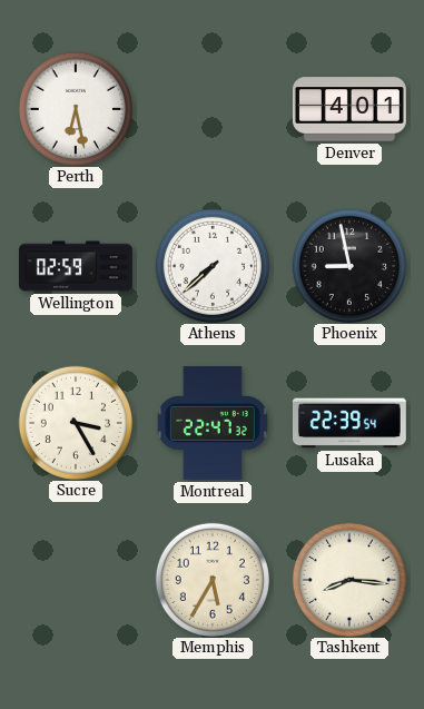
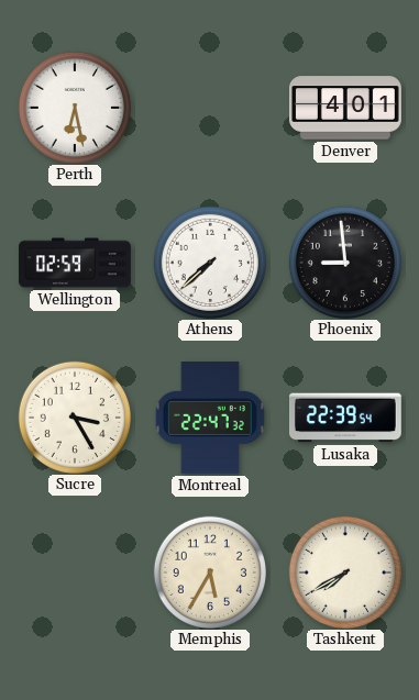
Phoenix: 8:58 -> 8:59
Tashkent: 8:16 -> 7:40
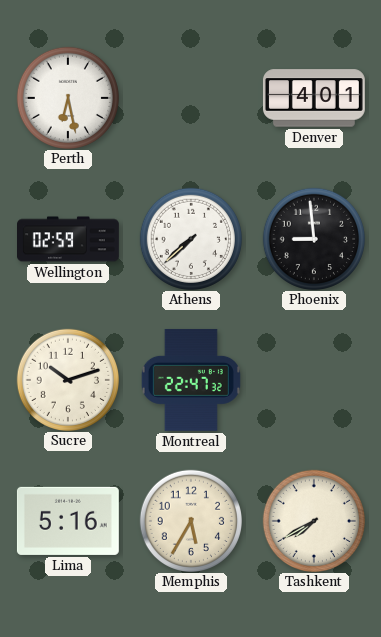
Sucre: 3:25 -> 10:12
Lusaka: 22:39 -> none
Lima: none -> 5:16
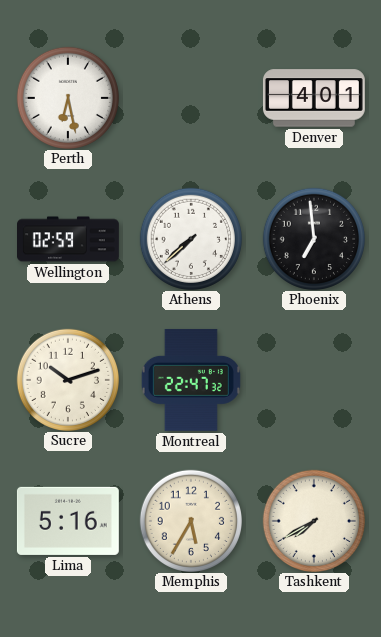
Phoenix: 8:59 -> 6:59
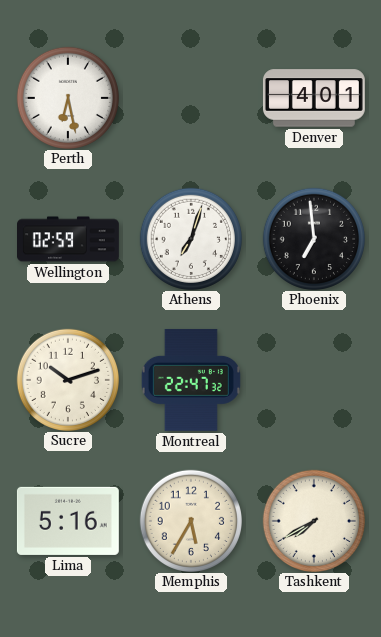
Athens: 7:38 -> 7:03
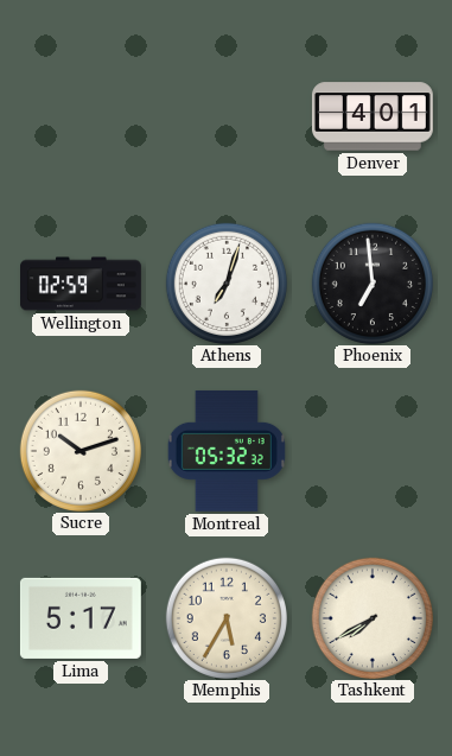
Perth: 6:28 -> none
Montreal: 22:47 -> 05:32
Lima: 5:16 -> 5:17
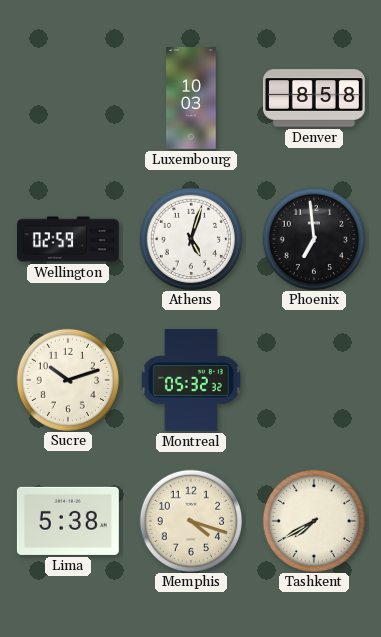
Luxembourg: none -> 10:03
Denver: 4:01 -> 8:58
Athens: 7:03 -> 5:03
Lima: 5:17 -> 5:38
Memphis: 5:35 -> 4:18
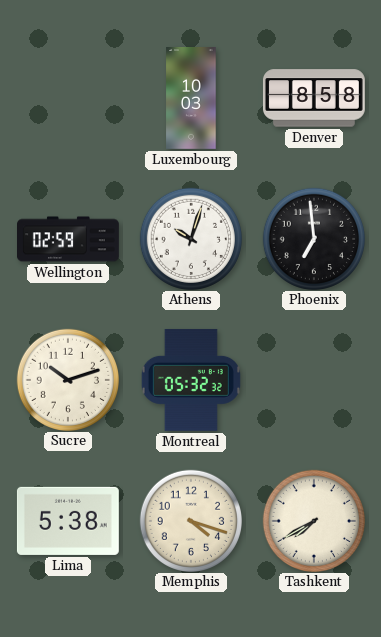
Athens: 5:03 -> 10:03
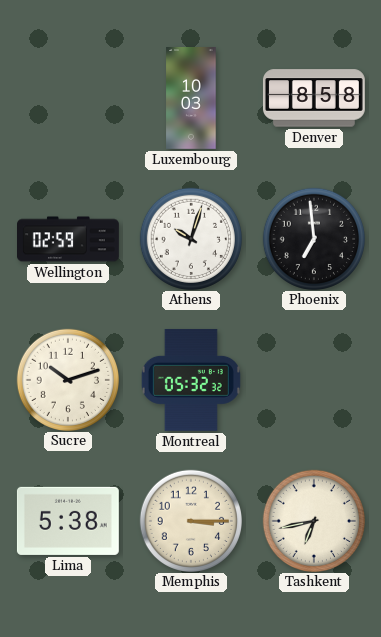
Memphis: 4:18 -> 3:15
Tashkent: 7:40 -> 6:43
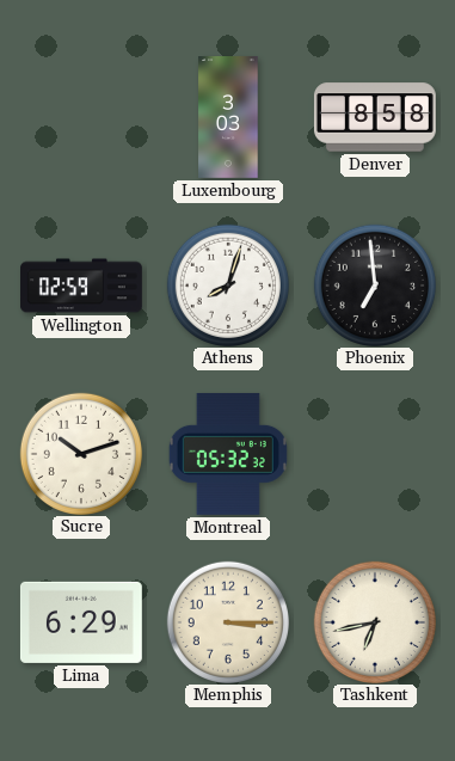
Luxembourg: 10:03 -> 3:03
Athens: 10:03 -> 8:03
Lima: 5:38 -> 6:29
